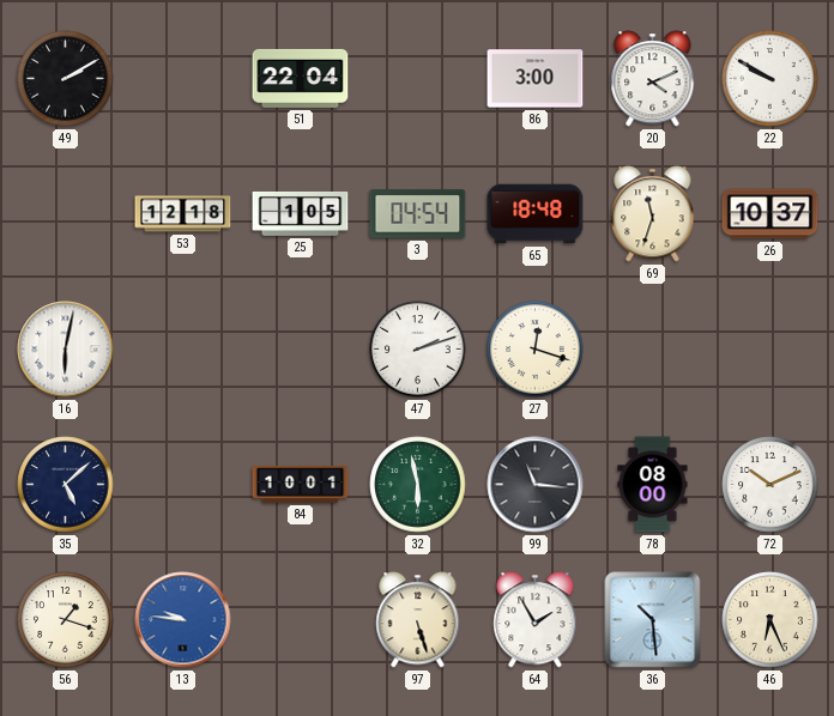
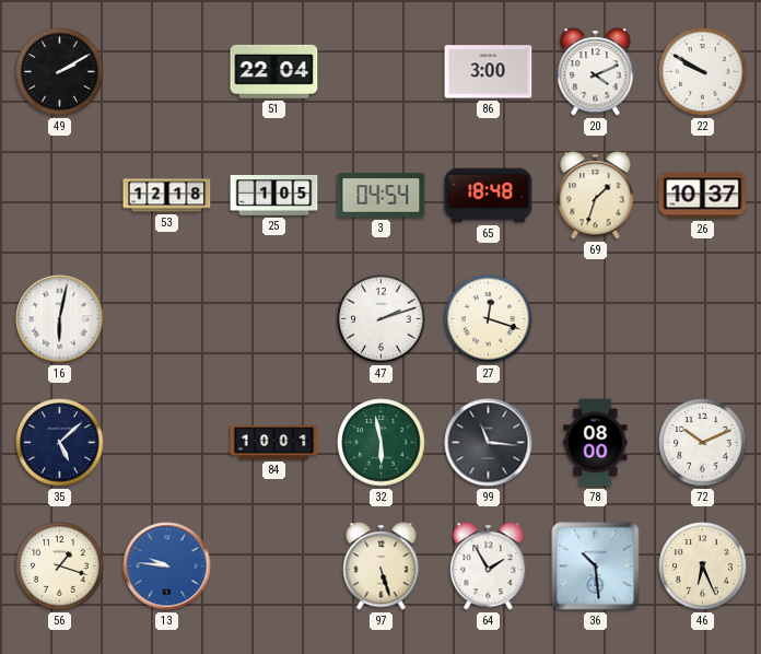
69: 11:33 -> 1:33
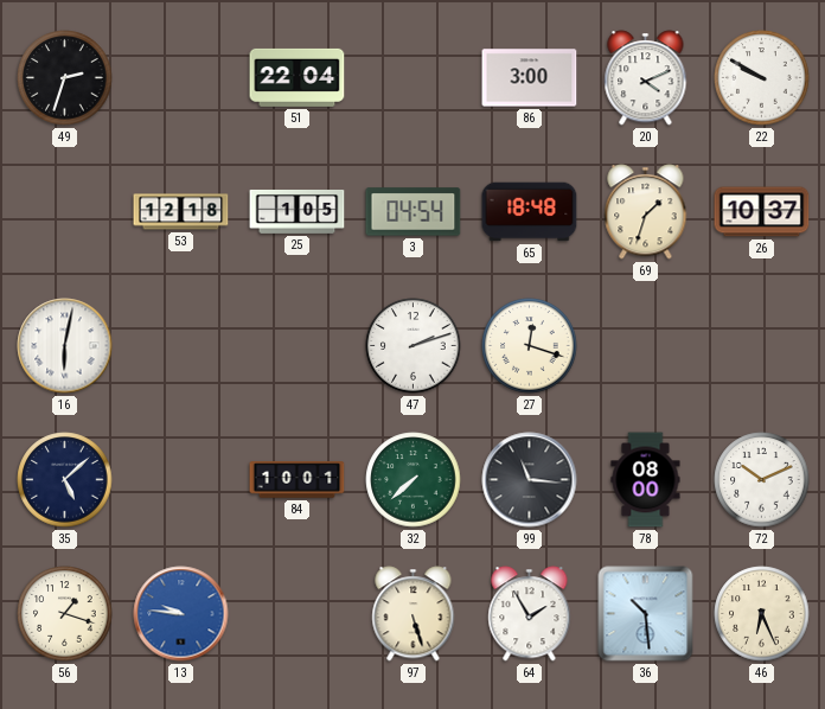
49: 2:10 -> 2:33
32: 5:58 -> 7:38
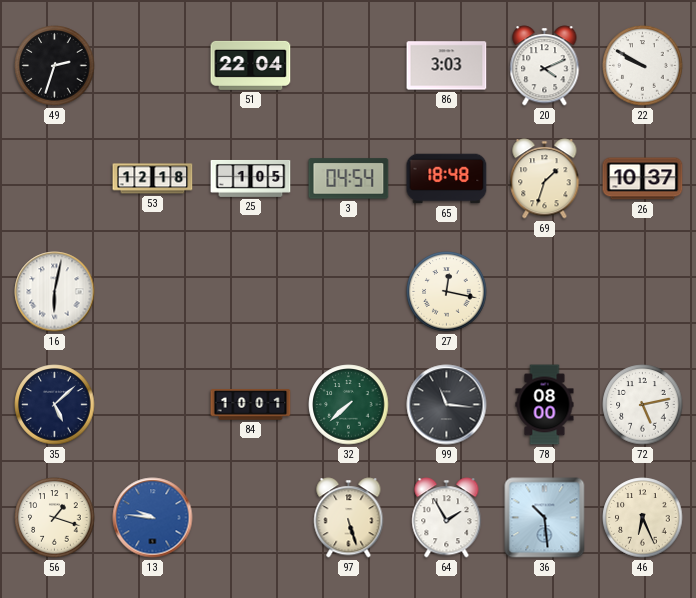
86: 3:00 -> 3:03
47: 2:12 -> none
27: 12:18 -> 12:17
72: 10:11 -> 5:13
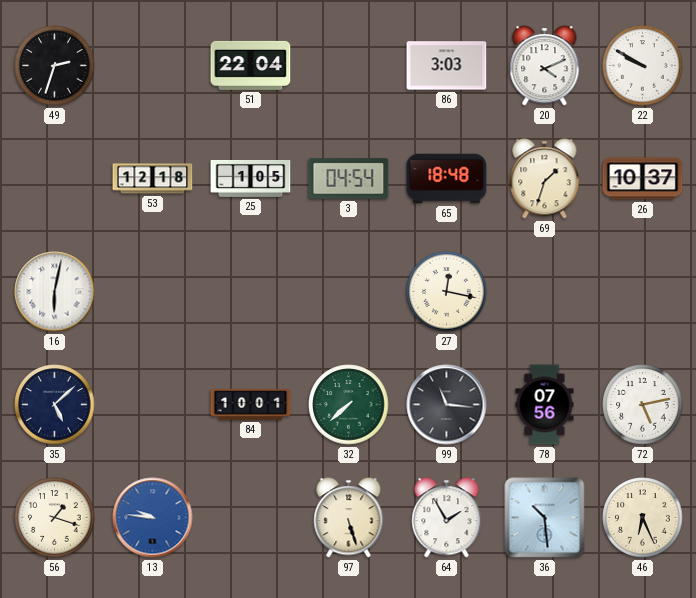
78: 08:00 -> 07:56
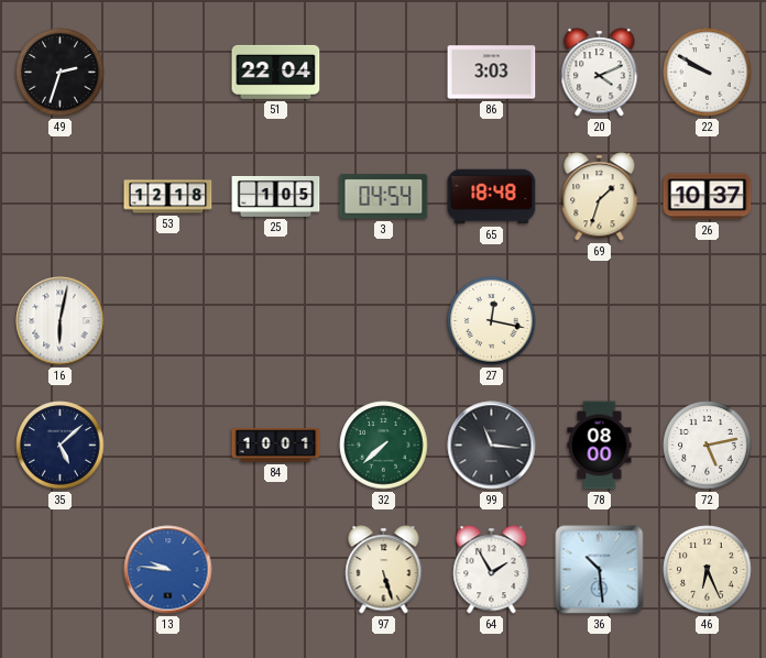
78: 07:56 -> 08:00
56: 1:18 -> none
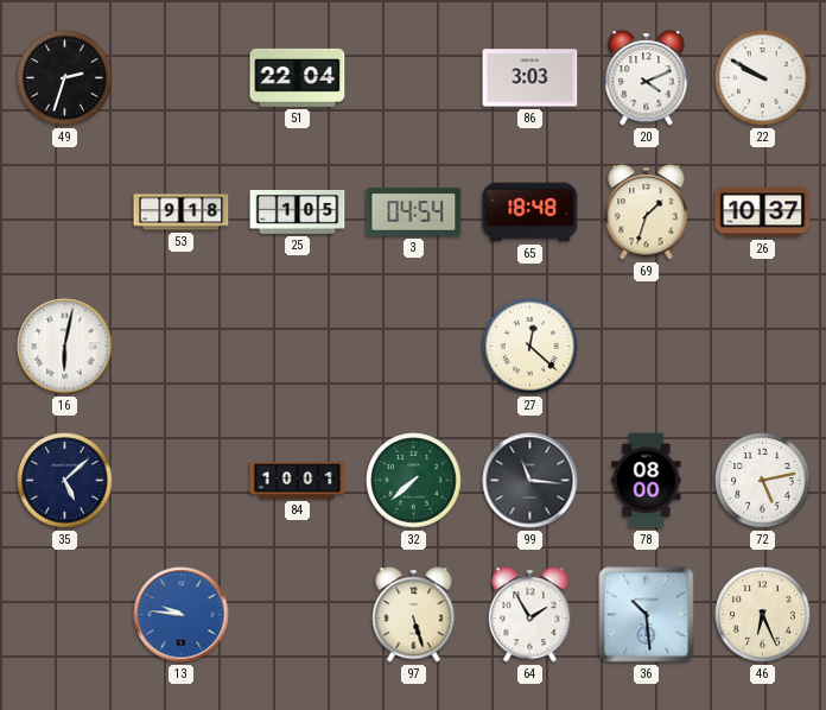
53: 12:18 -> 9:18
27: 12:17 -> 12:22
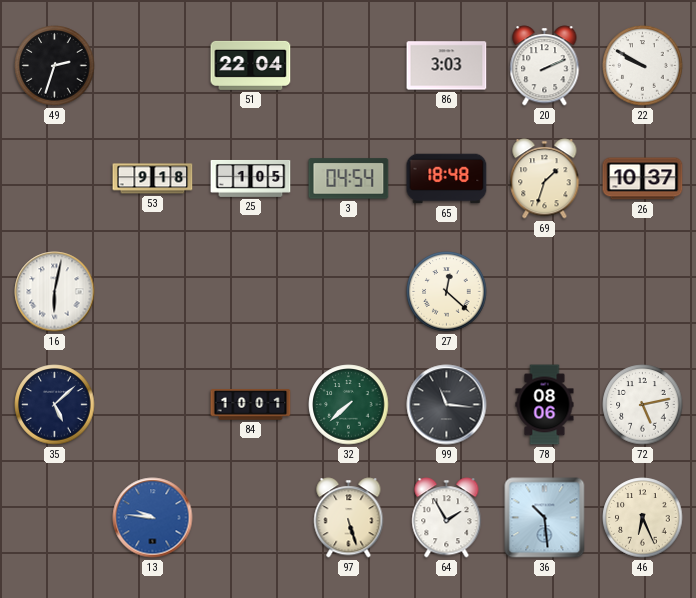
20: 4:11 -> 2:11
78: 08:00 -> 08:06
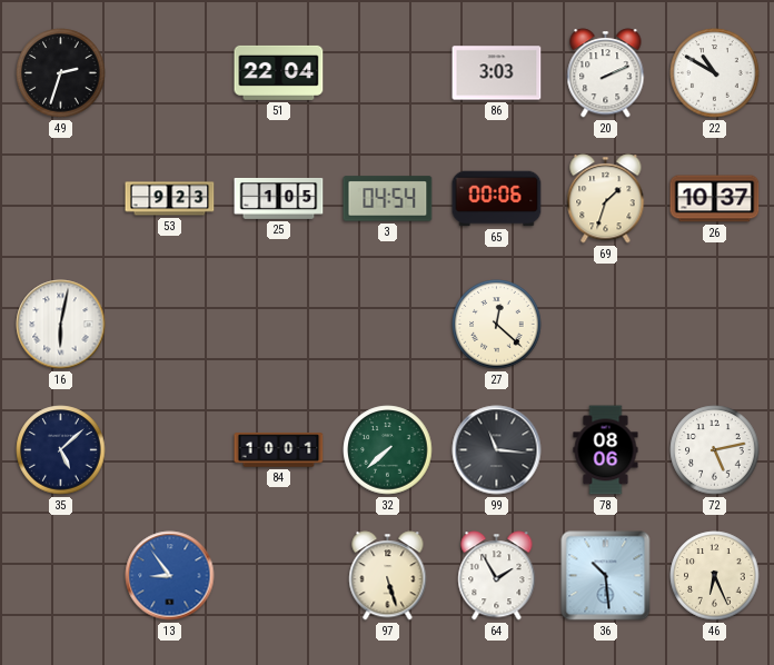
22: 9:50 -> 10:50
53: 9:18 -> 9:23
65: 18:48 -> 00:06
13: 9:46 -> 8:54
